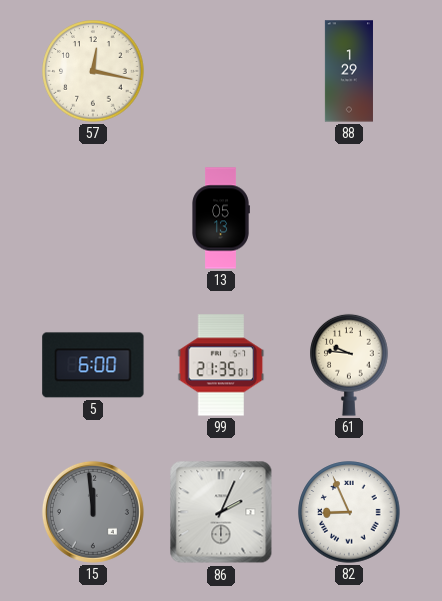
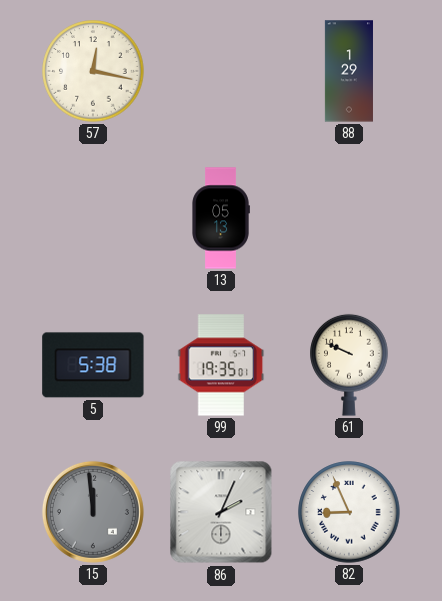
5: 6:00 -> 5:38
99: 21:35 -> 19:35
61: 9:46 -> 9:49
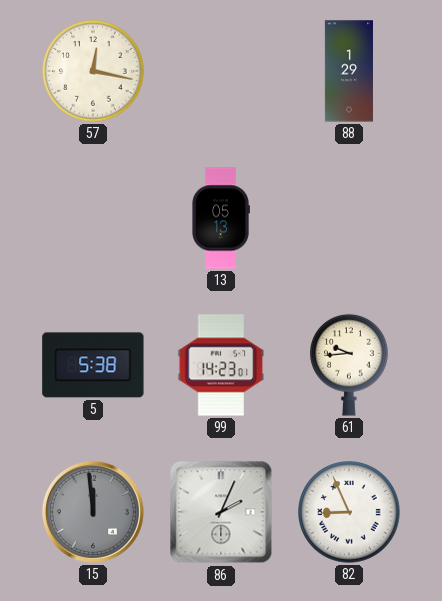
99: 19:35 -> 14:23
61: 9:49 -> 9:44
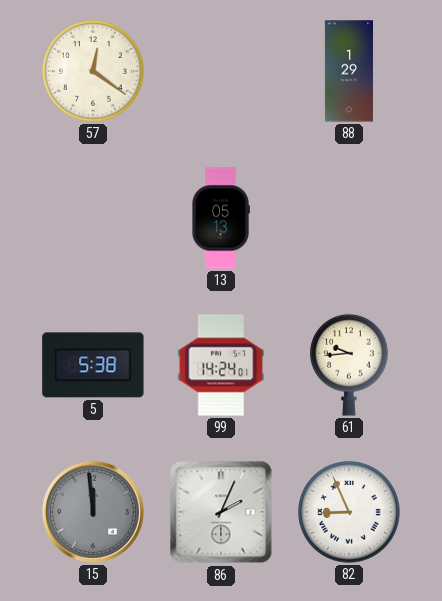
57: 12:17 -> 12:21
99: 14:23 -> 14:24
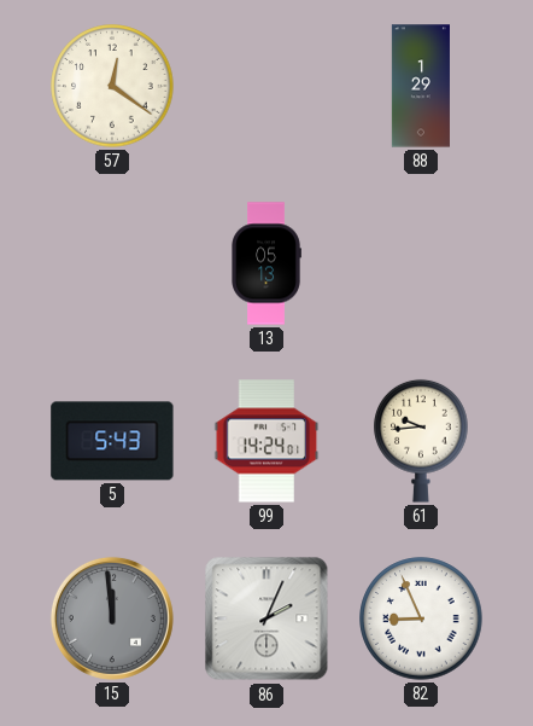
5: 5:38 -> 5:43
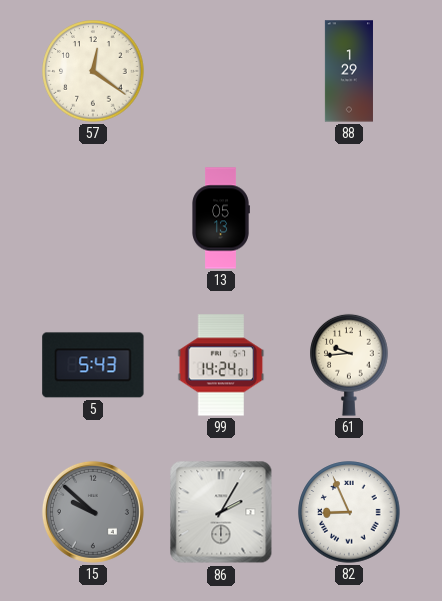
15: 11:59 -> 9:52
86: 2:04 -> 2:05
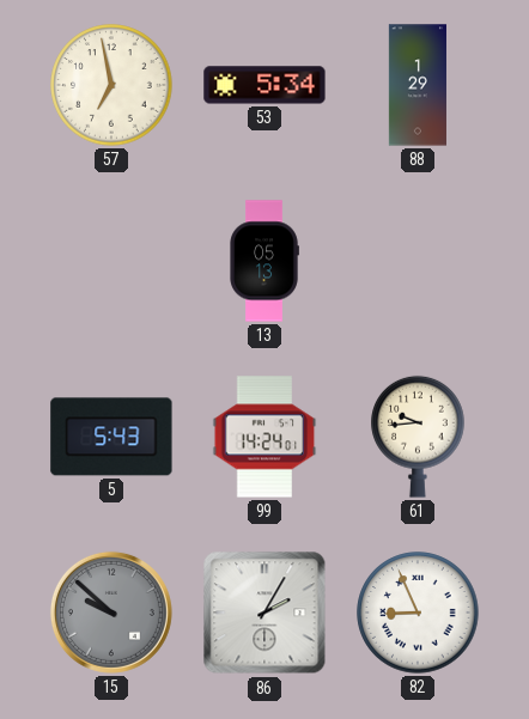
57: 12:21 -> 6:58
53: none -> 5:34
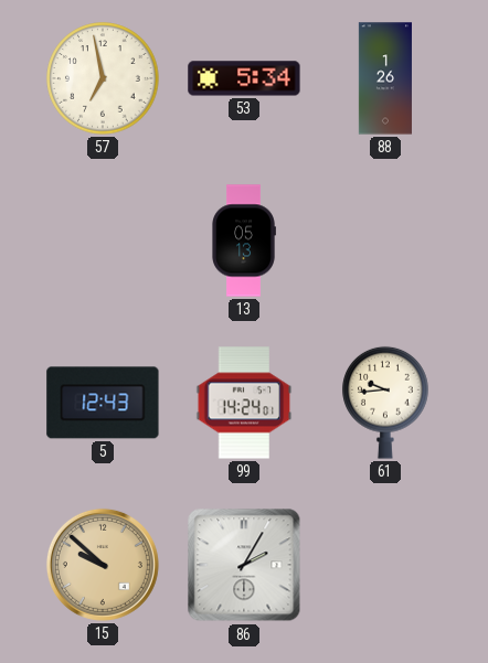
88: 1:29 -> 1:26
5: 5:43 -> 12:43
15 dial: grey -> champagne
82: 8:56 -> none
